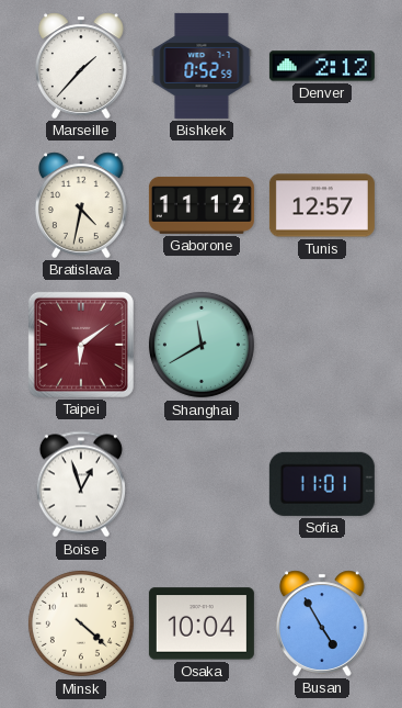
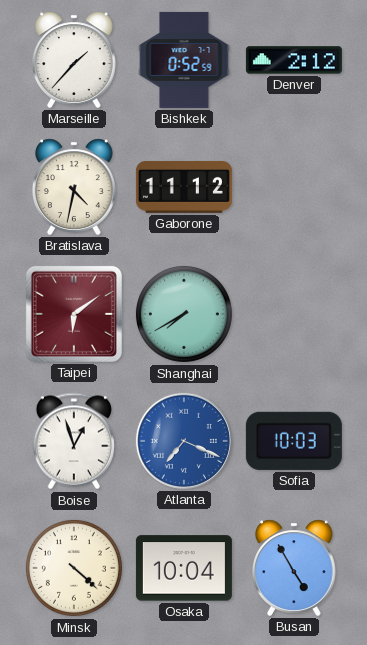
Tunis: 12:57 -> none
Shanghai: 11:40 -> 7:40
Atlanta: none -> 7:19
Sofia: 11:01 -> 10:03
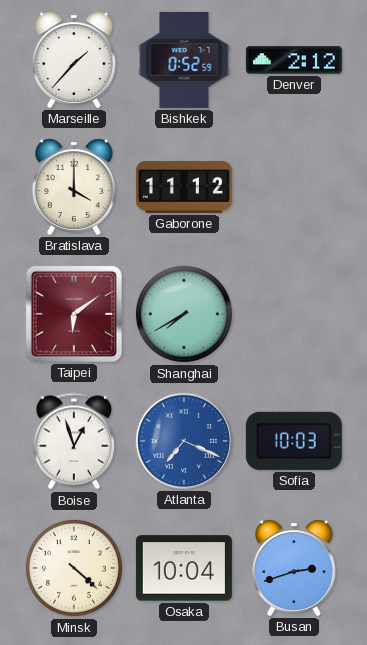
Bratislava: 4:32 -> 4:00
Busan: 4:55 -> 2:42
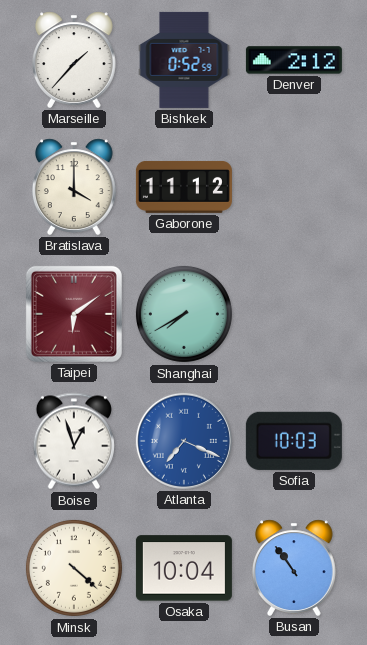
Busan: 2:42 -> 10:54
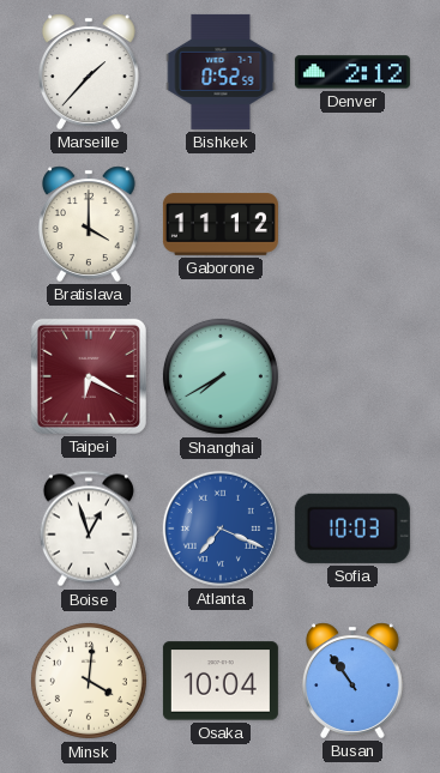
Taipei: 6:09 -> 6:20
Minsk: 4:22 -> 4:01
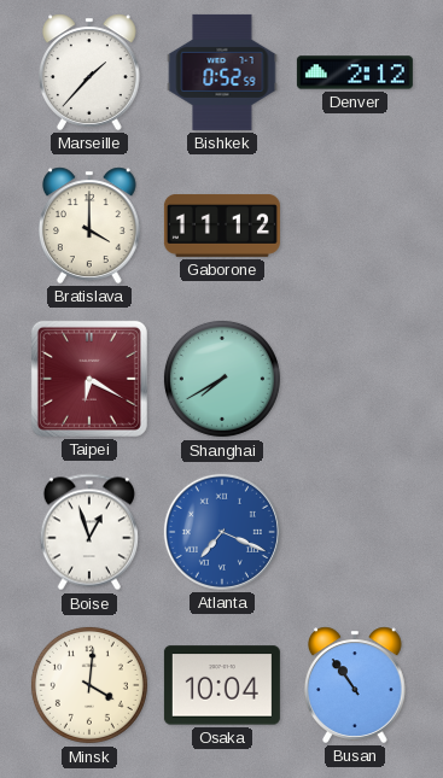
Sofia: 10:03 -> none
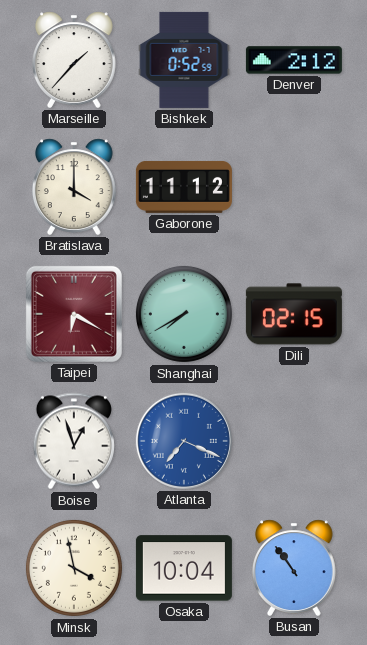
Dili: none -> 02:15
Minsk: 4:01 -> 3:58
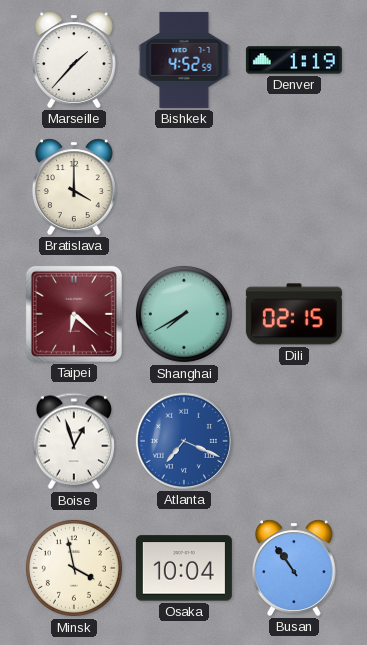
Bishkek: 0:52 -> 4:52
Denver: 2:12 -> 1:19
Gaborone: 11:12 -> none
Taipei: 6:20 -> 6:22
